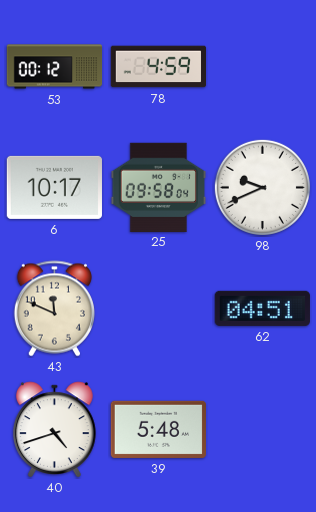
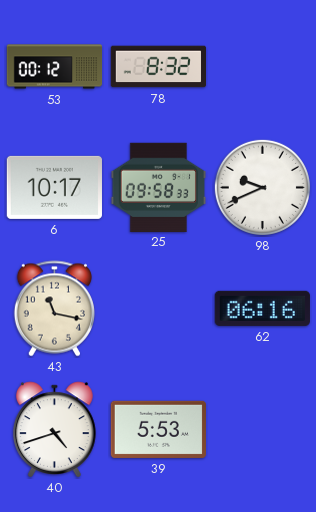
78: 4:59 -> 8:32
25: 09:58:04 -> 09:58:33
43: 11:49 -> 11:17
62: 04:51 -> 06:16
39: 5:48 -> 5:53
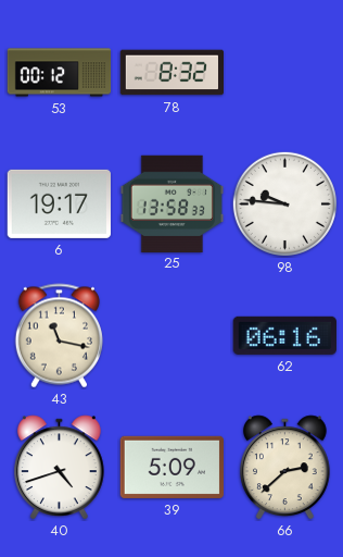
6: 10:17 -> 19:17
25: 09:58 -> 13:58
98: 9:41 -> 9:46
39: 5:53 -> 5:09
66: none -> 2:38
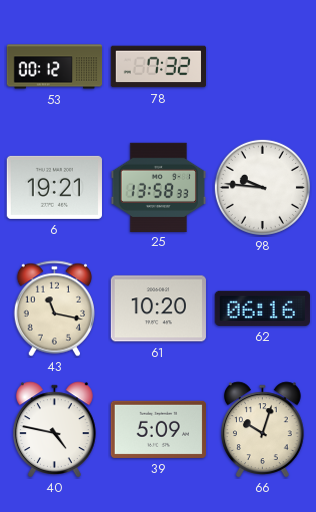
78: 8:32 -> 7:32
6: 19:17 -> 19:21
61: none -> 10:20
40: 4:42 -> 4:47
66: 2:38 -> 10:03
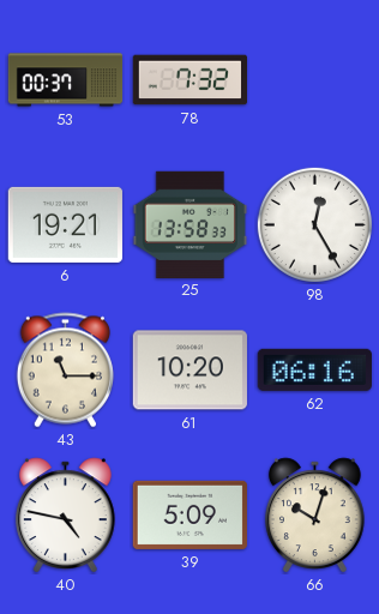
53: 00:12 -> 00:37
98: 9:46 -> 12:25
43: 11:17 -> 11:15
